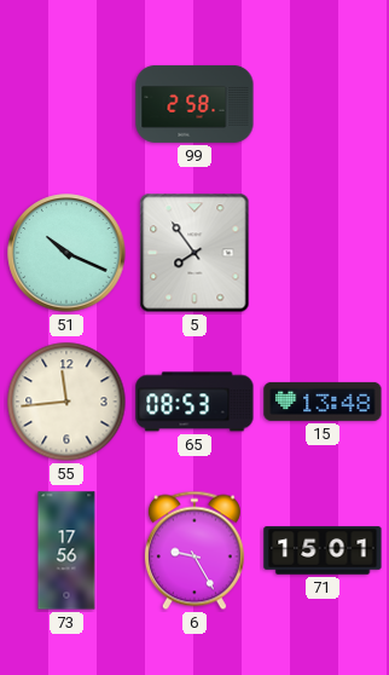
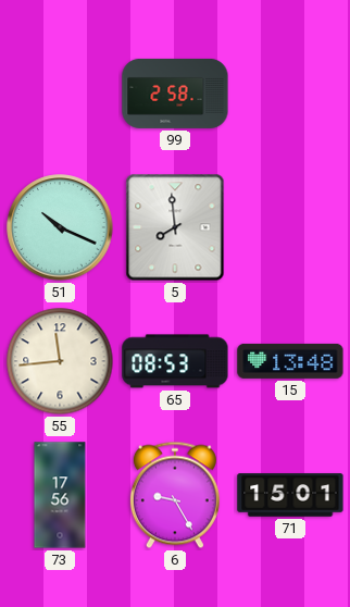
5: 7:54 -> 7:59
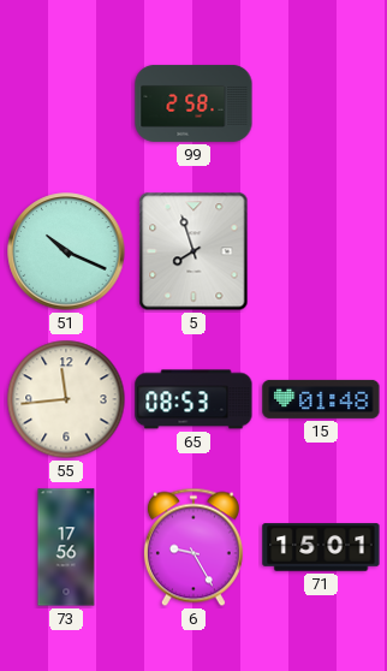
5: 7:59 -> 7:57
15: 13:48 -> 01:48
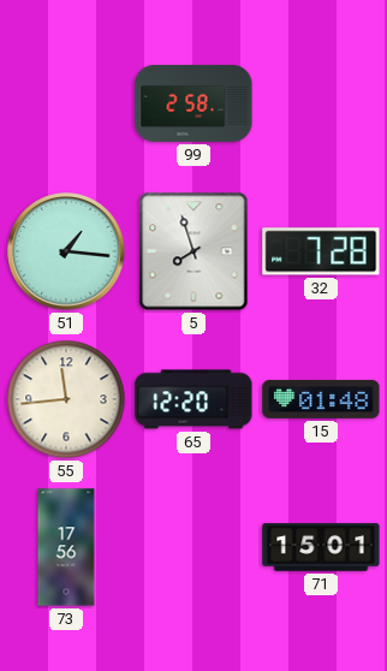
51: 10:19 -> 1:16
32: none -> 7:28
65: 08:53 -> 12:20
6: 9:25 -> none
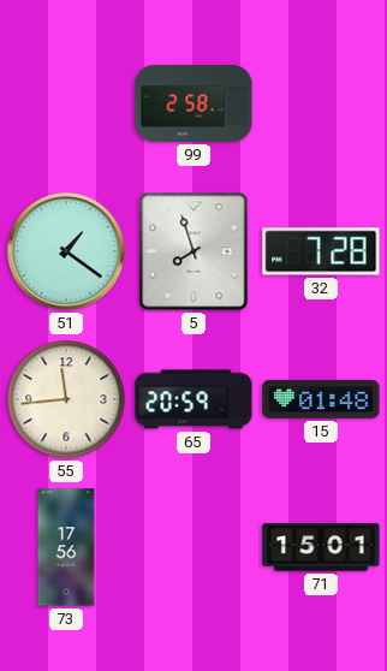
51: 1:16 -> 1:21
65: 12:20 -> 20:59
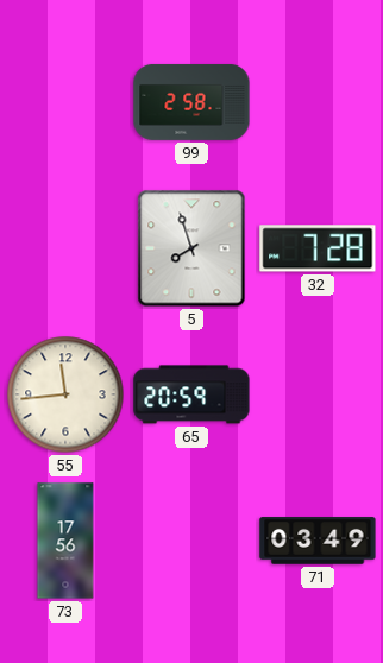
51: 1:21 -> none
15: 01:48 -> none
71: 15:01 -> 03:49
